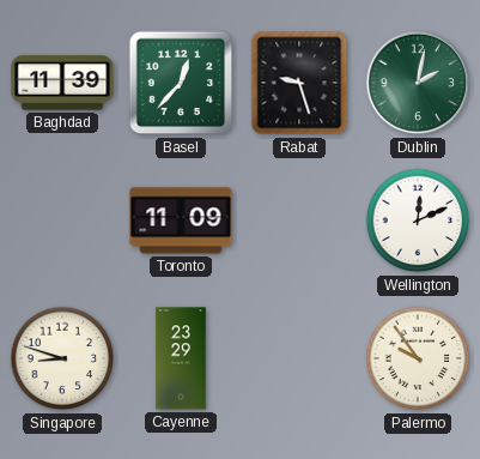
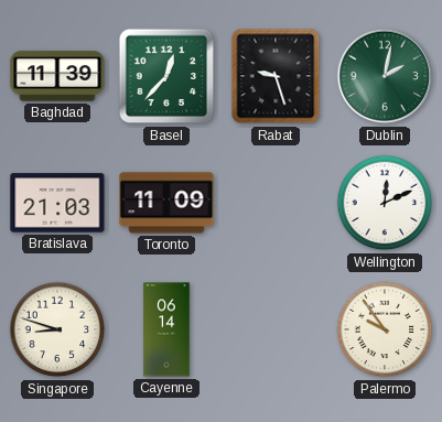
Bratislava: none -> 21:03
Cayenne: 23:29 -> 06:14
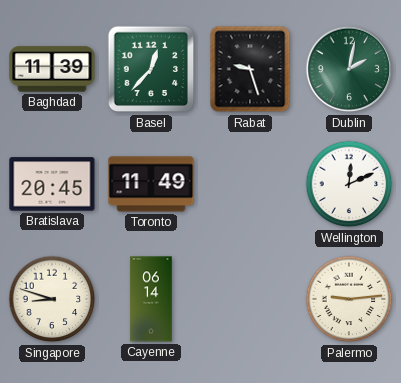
Bratislava: 21:03 -> 20:45
Toronto: 11:09 -> 11:49
Palermo: 9:54 -> 9:14
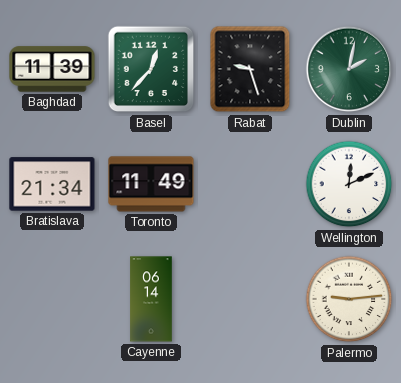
Bratislava: 20:45 -> 21:34
Singapore: 8:48 -> none
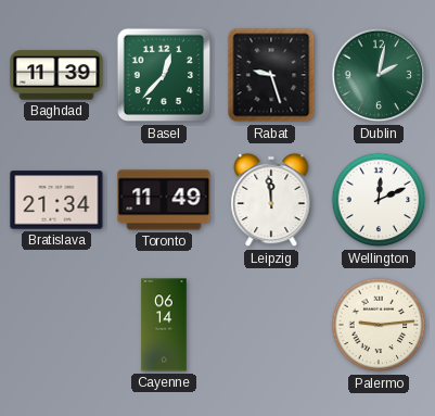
Leipzig: none -> 11:59
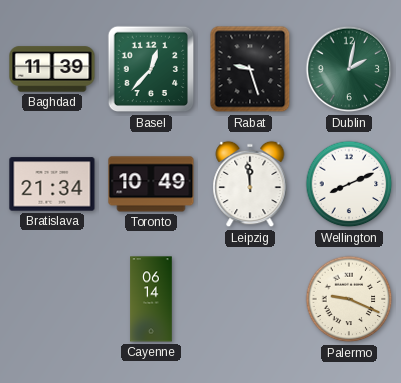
Toronto: 11:49 -> 10:49
Wellington: 12:11 -> 8:11
Palermo: 9:14 -> 9:19
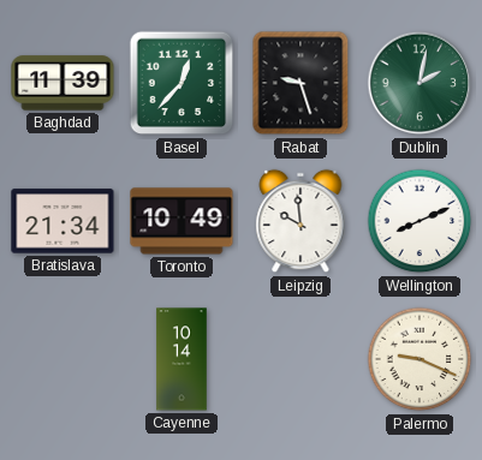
Leipzig: 11:59 -> 9:59
Cayenne: 06:14 -> 10:14
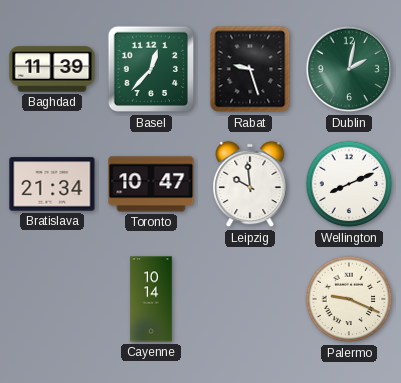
Toronto: 10:49 -> 10:47
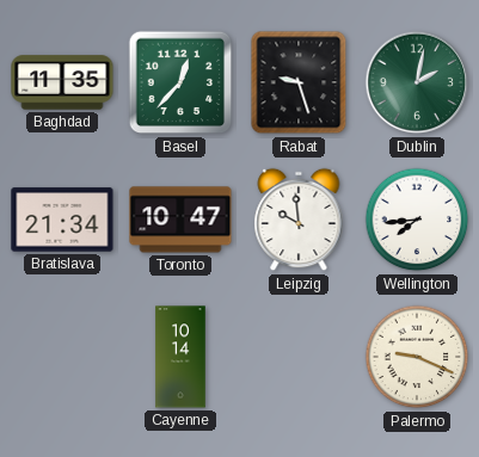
Baghdad: 11:39 -> 11:35
Wellington: 8:11 -> 7:44
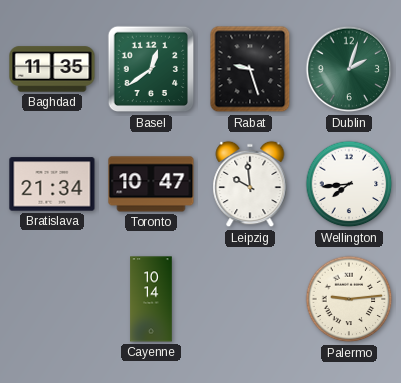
Basel: 12:37 -> 12:39
Dublin: 2:02 -> 2:03
Palermo: 9:19 -> 9:14
